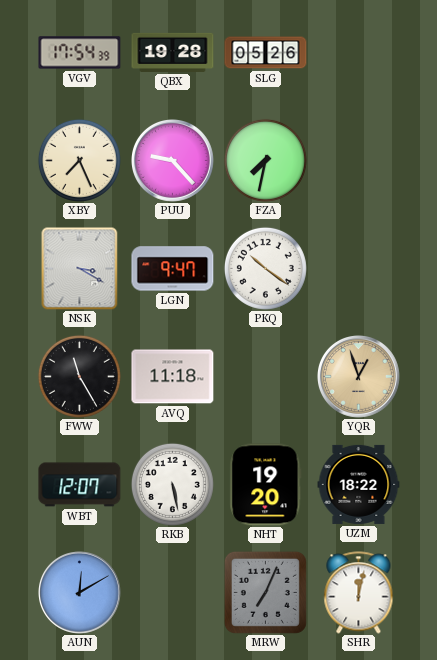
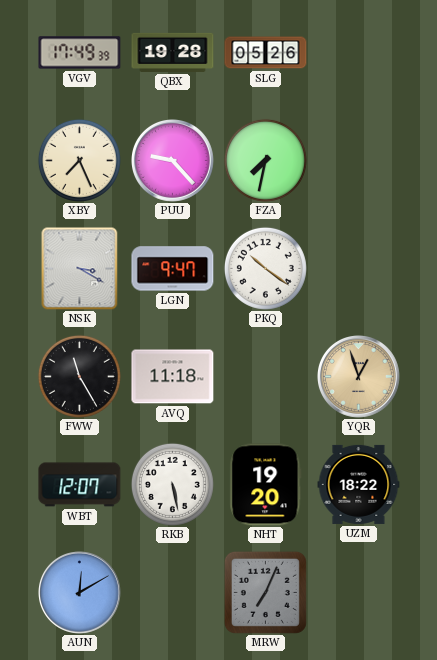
VGV: 17:54 -> 17:49
SHR: 12:02 -> none
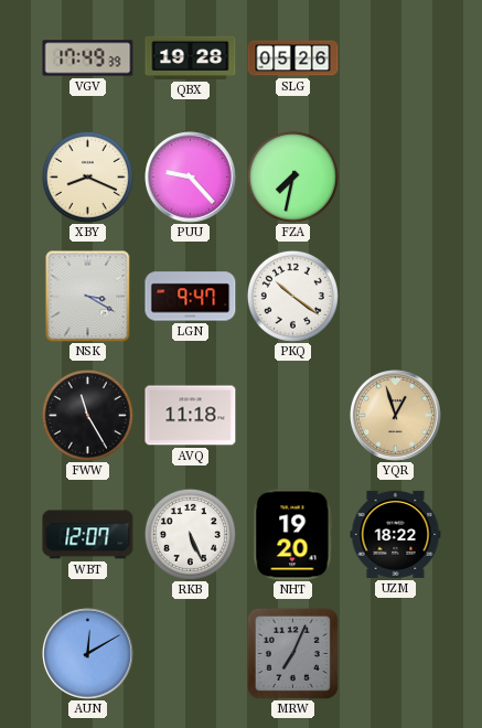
XBY: 7:26 -> 8:19
RKB: 5:28 -> 5:26
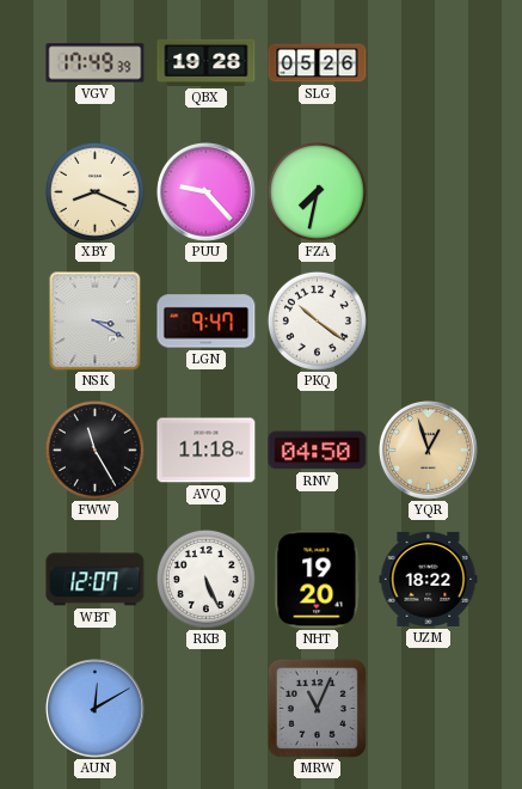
RNV: none -> 04:50
MRW: 7:04 -> 11:04
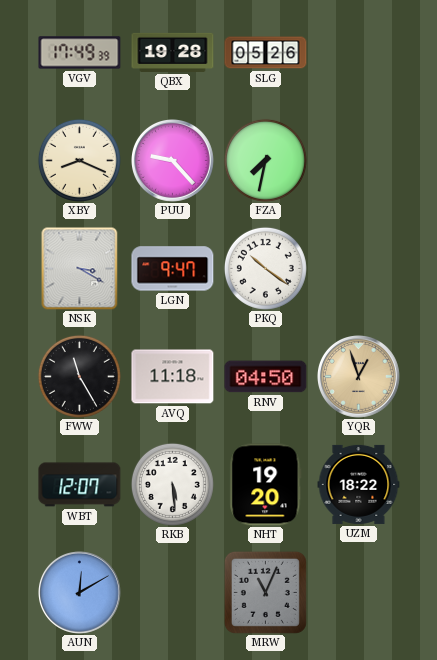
RKB: 5:26 -> 5:29
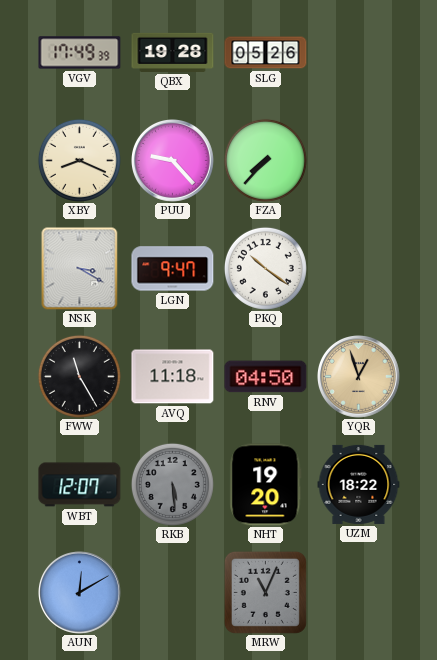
FZA: 7:32 -> 7:37
RKB dial: white -> grey
